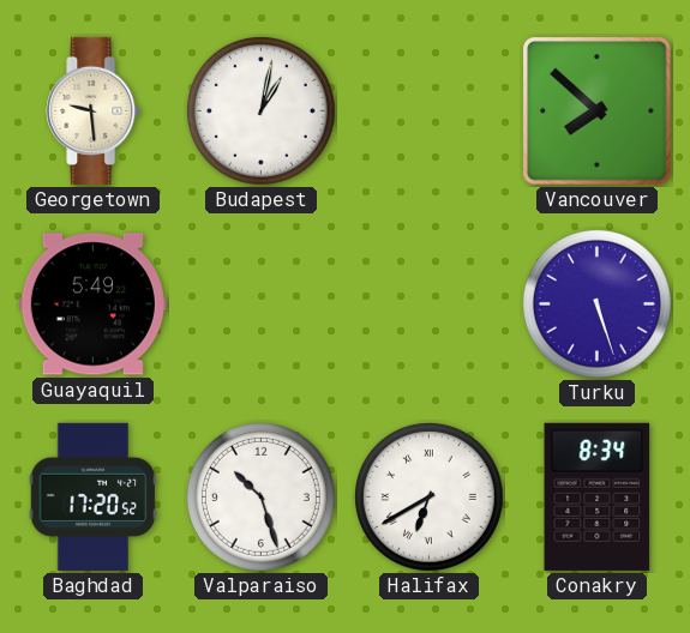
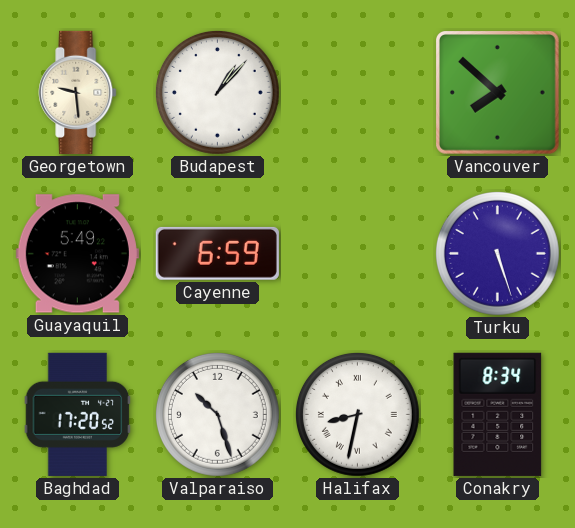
Budapest: 1:02 -> 1:07
Cayenne: none -> 6:59
Halifax: 6:40 -> 8:32
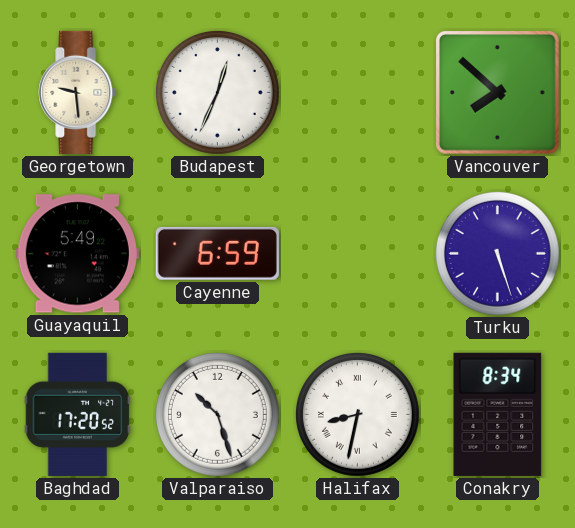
Budapest: 1:07 -> 12:34
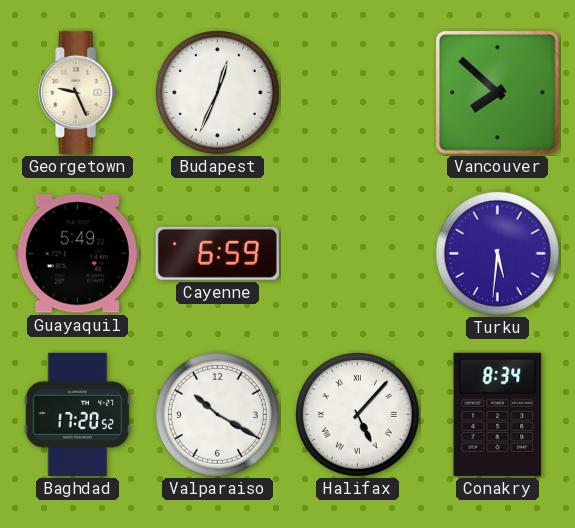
Georgetown: 9:29 -> 9:26
Turku: 5:27 -> 5:31
Valparaiso: 10:27 -> 10:20
Halifax: 8:32 -> 5:07
